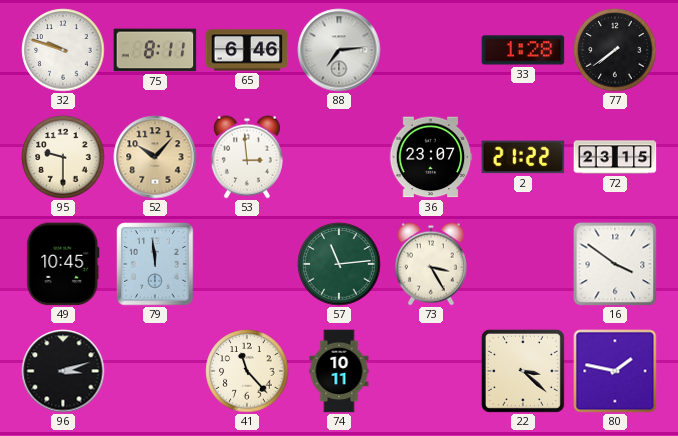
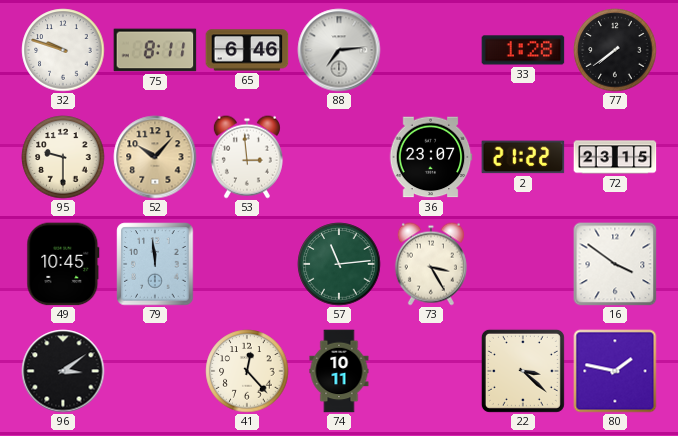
96: 3:12 -> 3:09
41: 11:23 -> 12:23
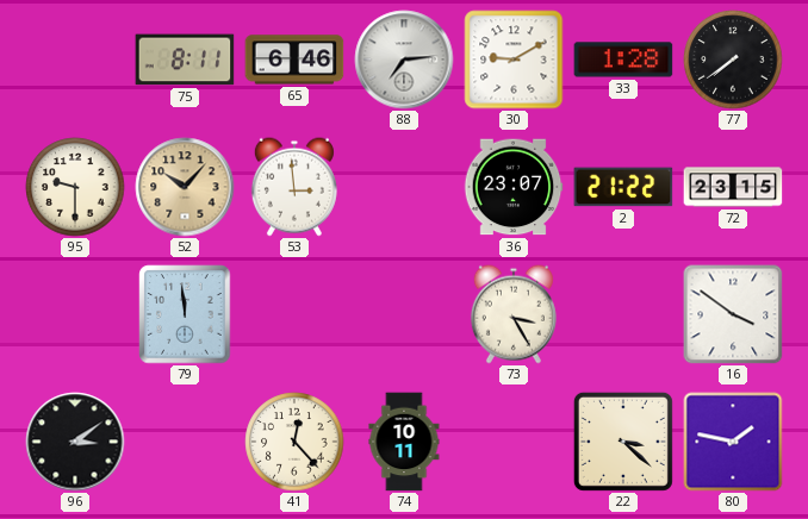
32: 9:48 -> none
30: none -> 9:10
49: 10:45 -> none
57: 11:14 -> none
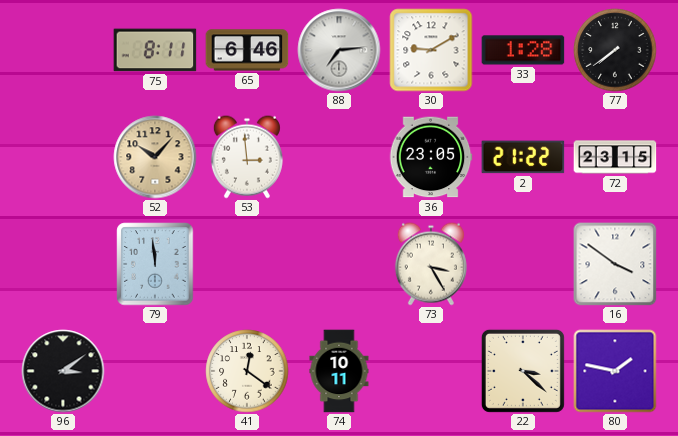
95: 9:30 -> none
36: 23:07 -> 23:05
41: 12:23 -> 12:21
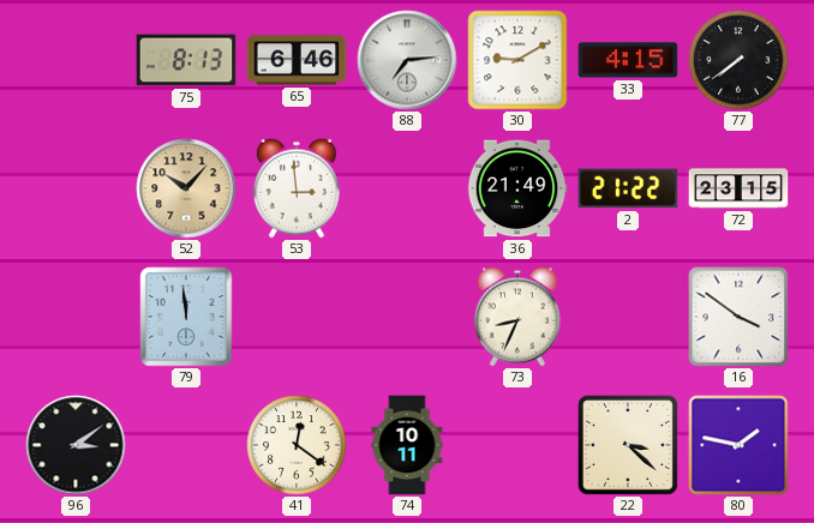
75: 8:11 -> 8:13
33: 1:28 -> 4:15
36: 23:05 -> 21:49
73: 3:25 -> 8:34
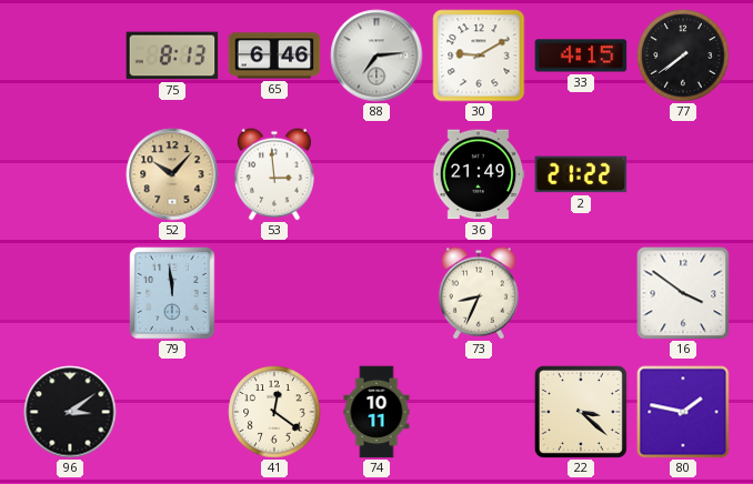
72: 23:15 -> none
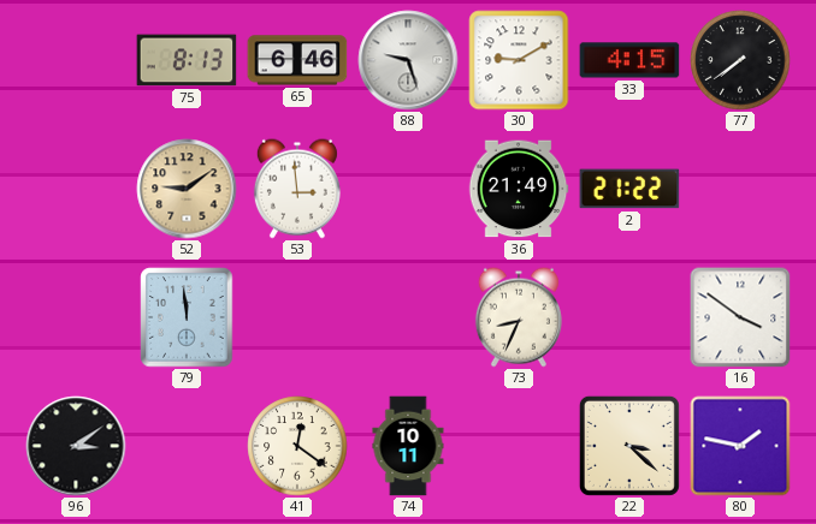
88: 7:14 -> 9:27
52: 10:07 -> 9:09
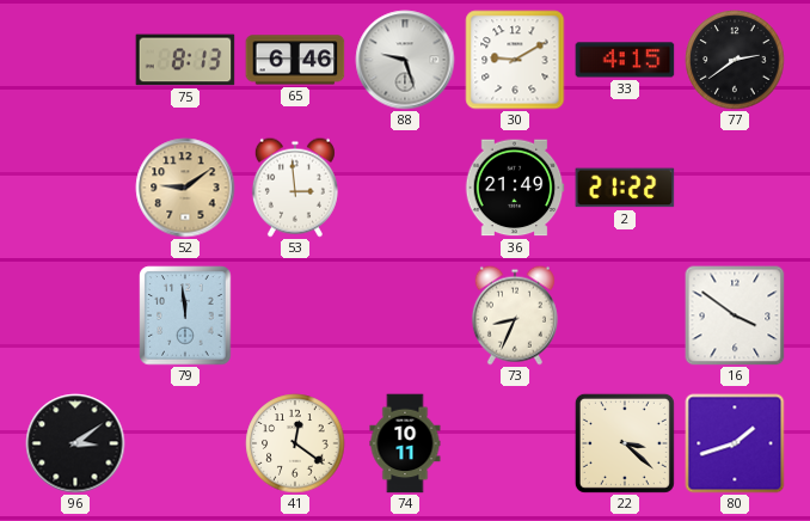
77: 7:39 -> 2:39
80: 1:47 -> 1:42
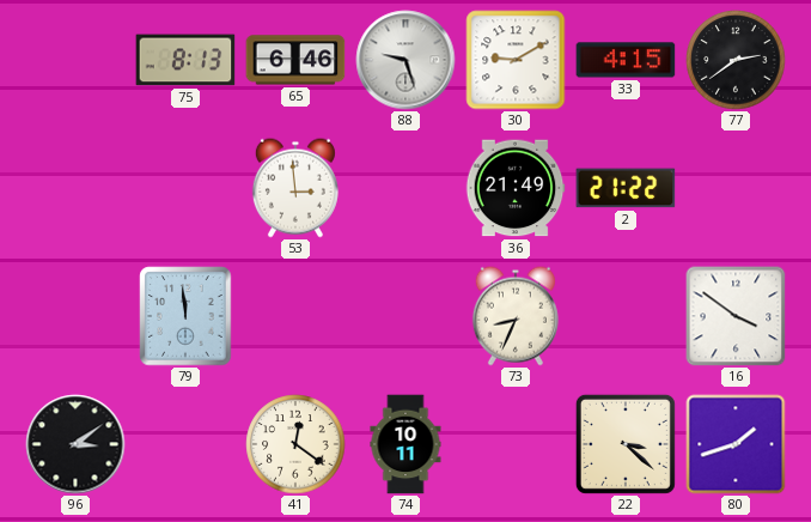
52: 9:09 -> none
